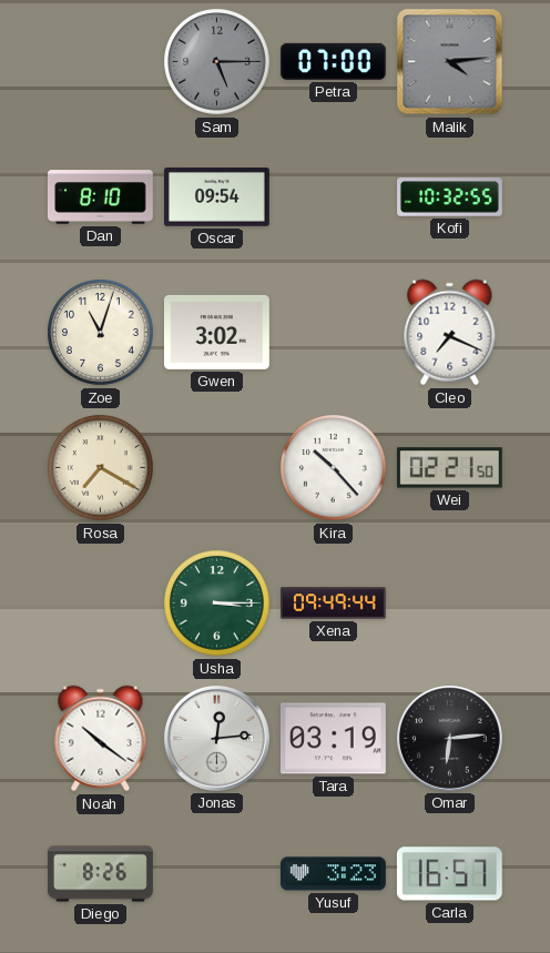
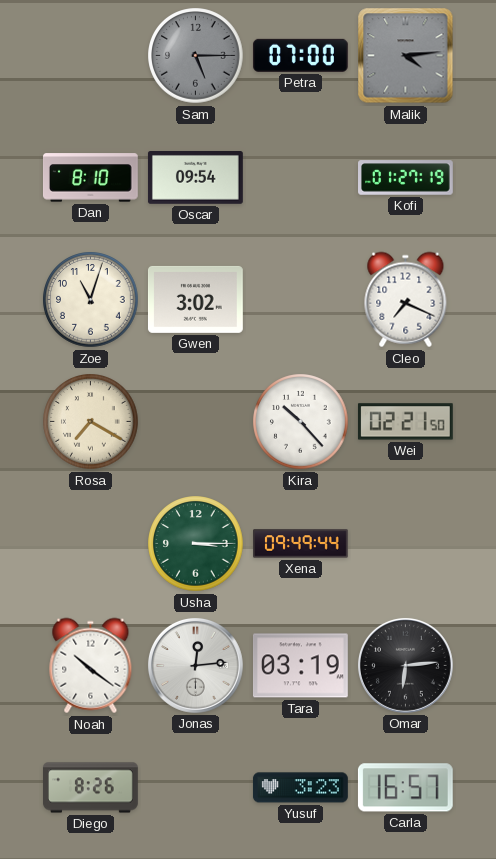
Kofi: 10:32 -> 01:27
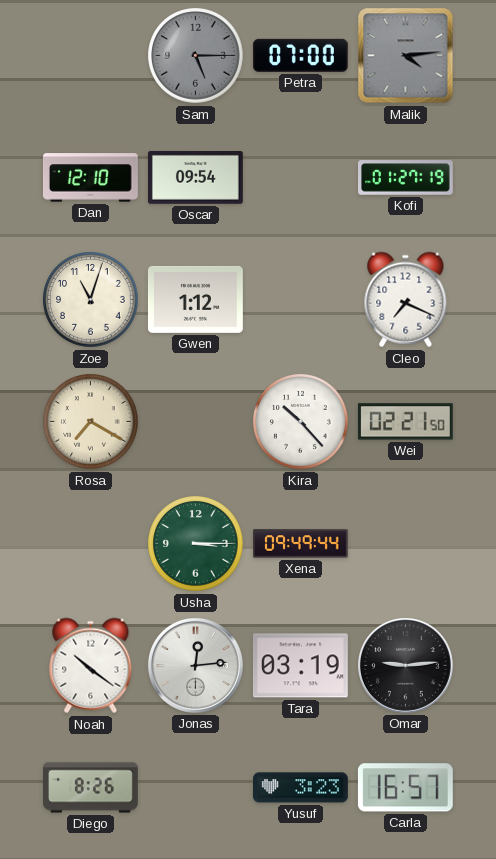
Dan: 8:10 -> 12:10
Gwen: 3:02 -> 1:12
Omar: 6:14 -> 9:14
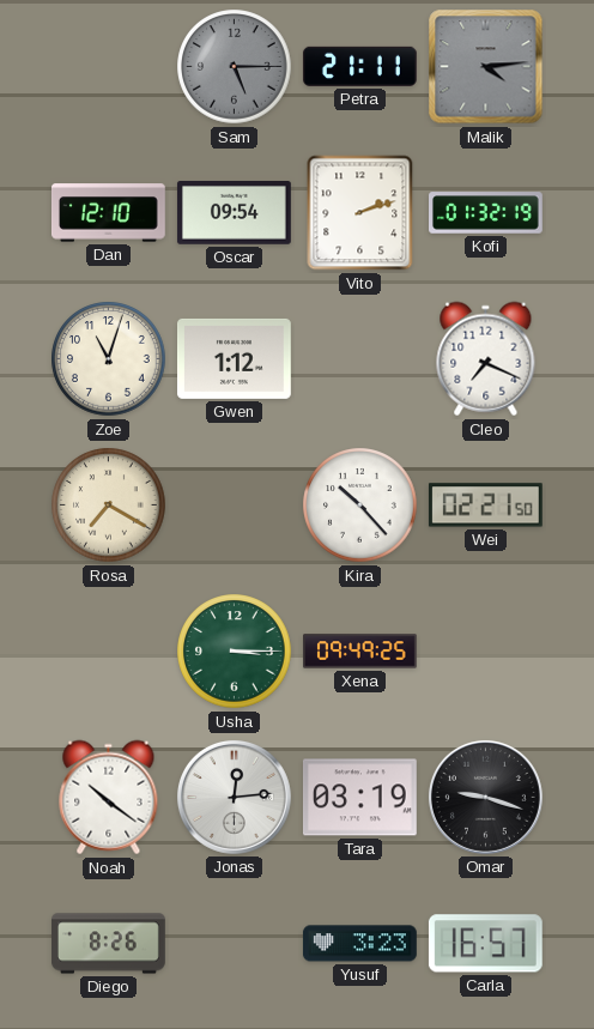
Petra: 07:00 -> 21:11
Vito: none -> 2:12
Kofi: 01:27 -> 01:32
Xena: 09:49:44 -> 09:49:25
Omar: 9:14 -> 9:18
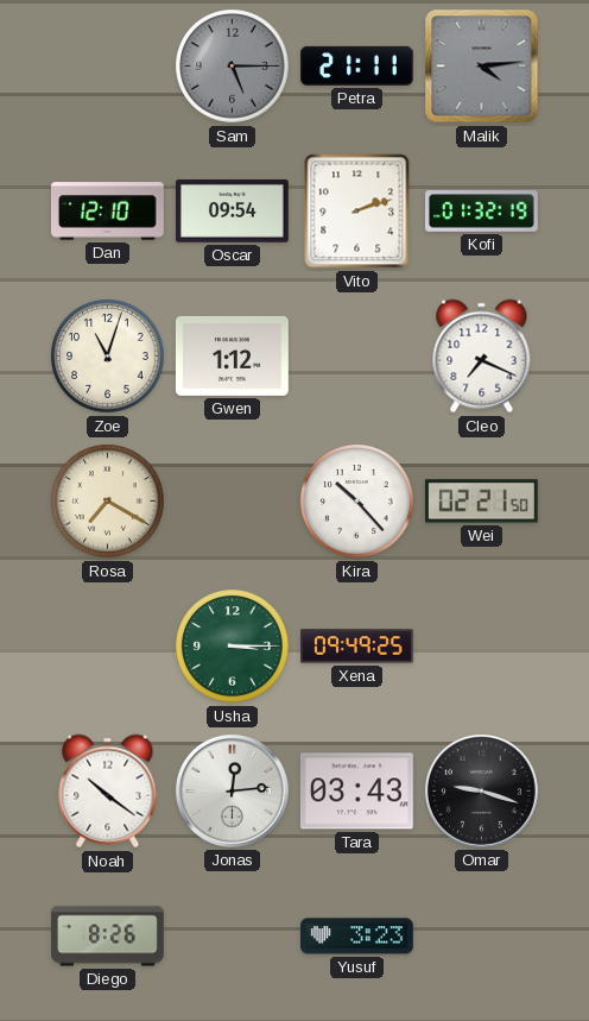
Tara: 03:19 -> 03:43
Carla: 16:57 -> none
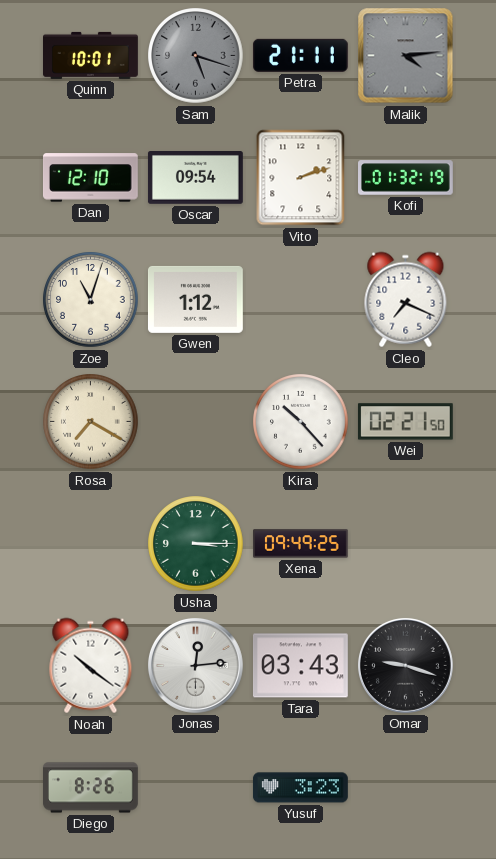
Quinn: none -> 10:01
Sam: 5:15 -> 5:18
